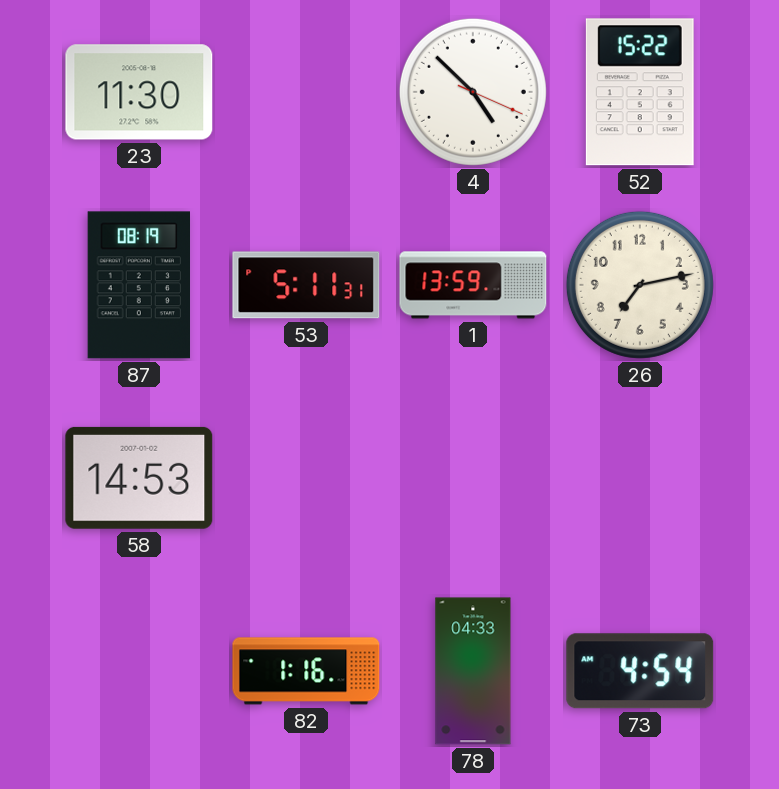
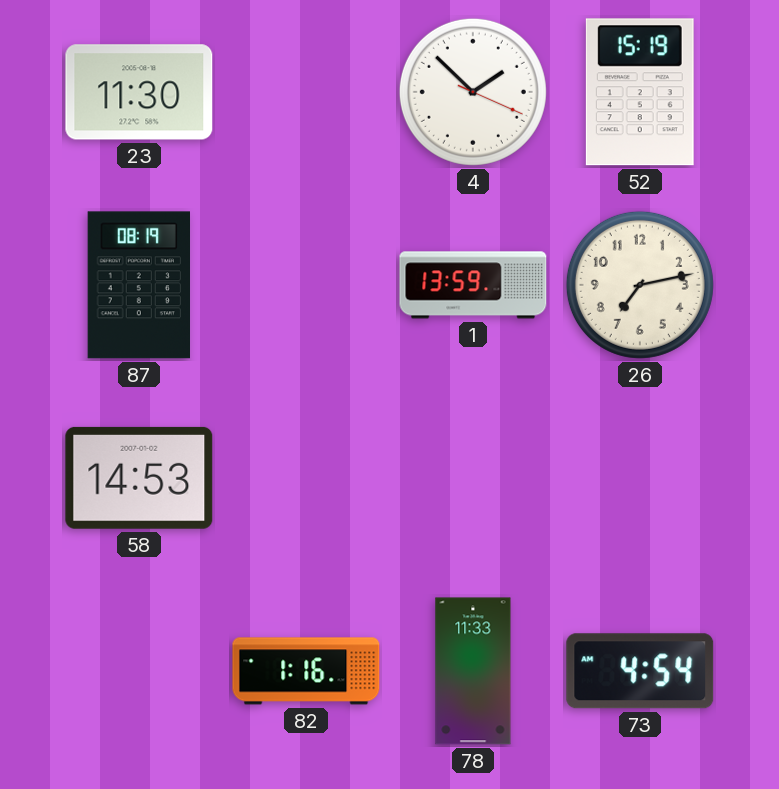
4: 4:52 -> 1:52
52: 15:22 -> 15:19
53: 5:11 -> none
78: 04:33 -> 11:33
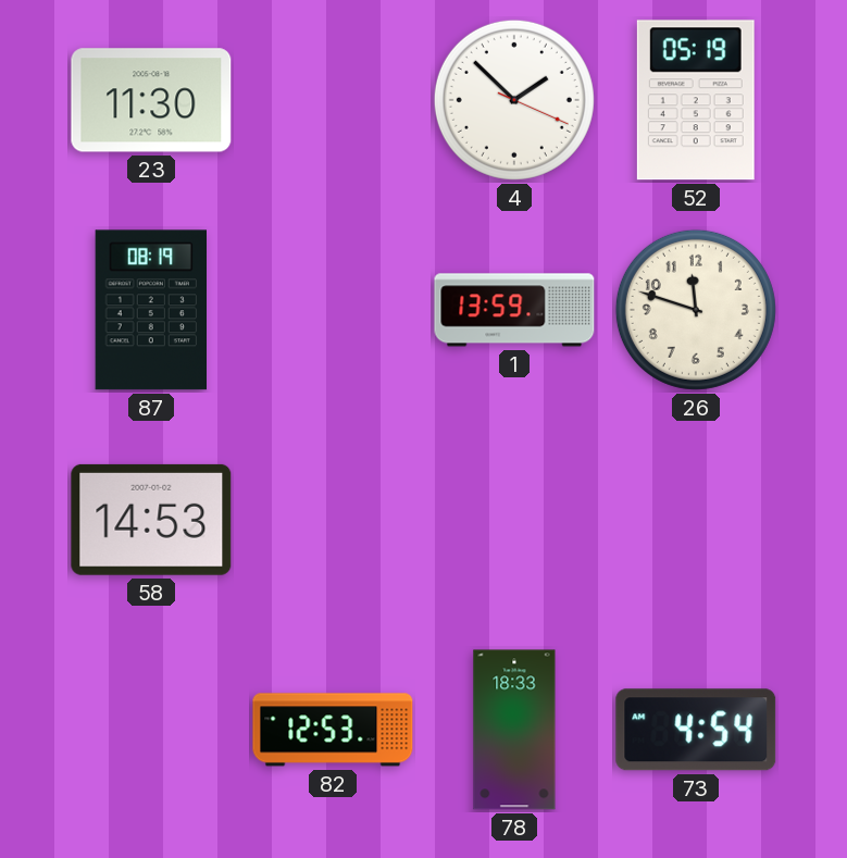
52: 15:19 -> 05:19
26: 7:13 -> 11:48
82: 1:16 -> 12:53
78: 11:33 -> 18:33
